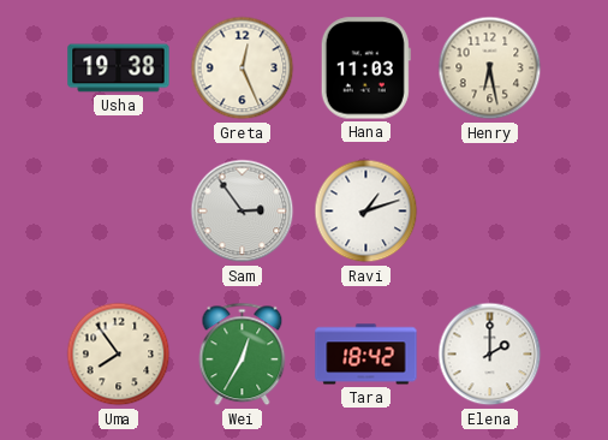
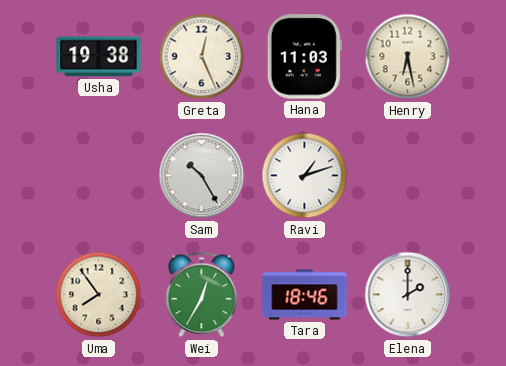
Sam: 2:54 -> 10:25
Tara: 18:42 -> 18:46
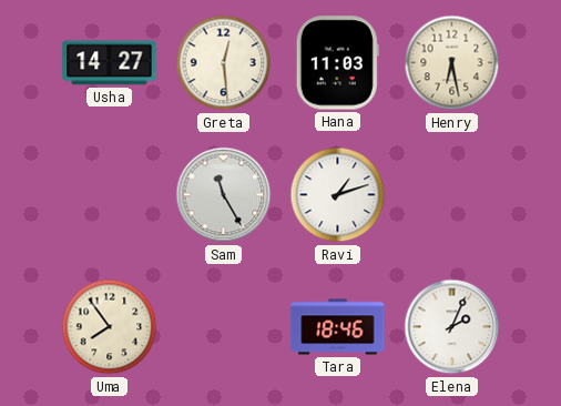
Usha: 19:38 -> 14:27
Greta: 12:26 -> 12:29
Sam: 10:25 -> 11:25
Wei: 12:35 -> none
Elena: 2:00 -> 2:04
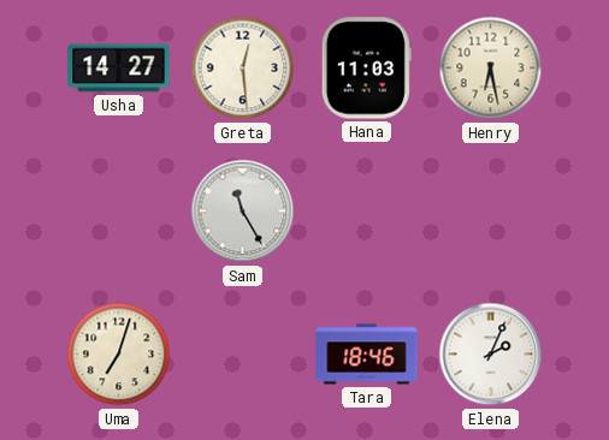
Ravi: 1:12 -> none
Uma: 7:54 -> 7:03
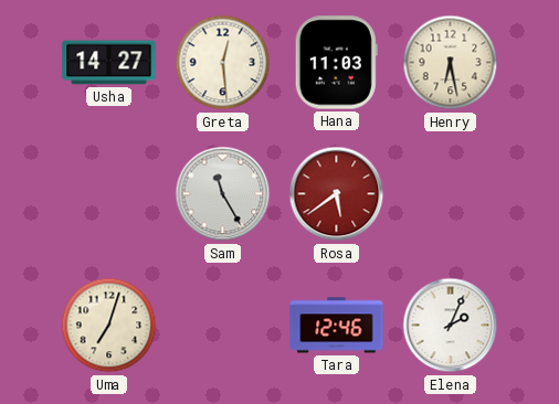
Rosa: none -> 5:39
Tara: 18:46 -> 12:46
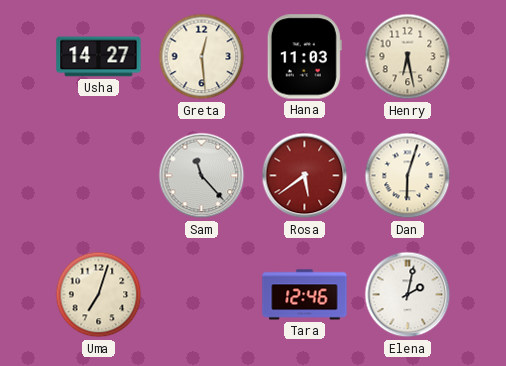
Sam: 11:25 -> 11:23
Dan: none -> 6:03
Elena: 2:04 -> 2:02
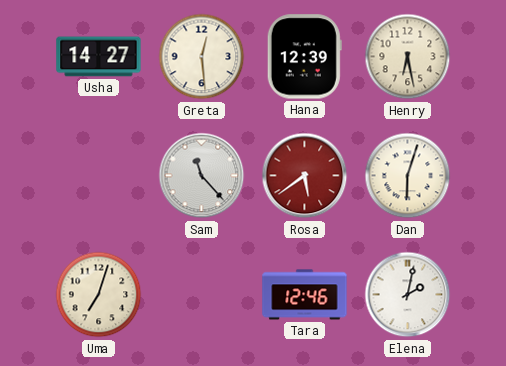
Hana: 11:03 -> 12:39
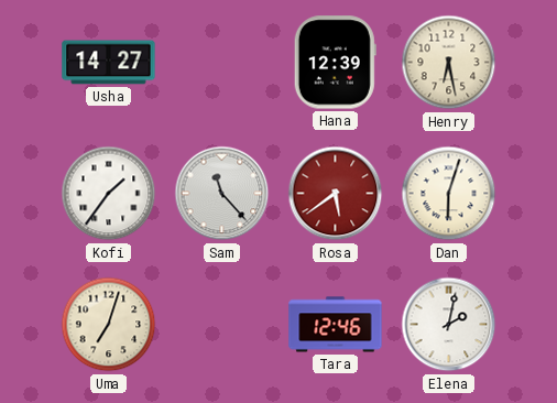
Greta: 12:29 -> none
Kofi: none -> 1:36
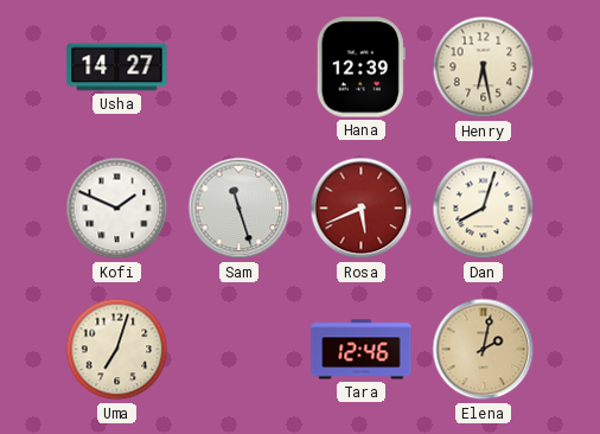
Kofi: 1:36 -> 1:49
Sam: 11:23 -> 11:27
Rosa: 5:39 -> 5:41
Dan: 6:03 -> 8:03
Elena dial: white -> champagne
